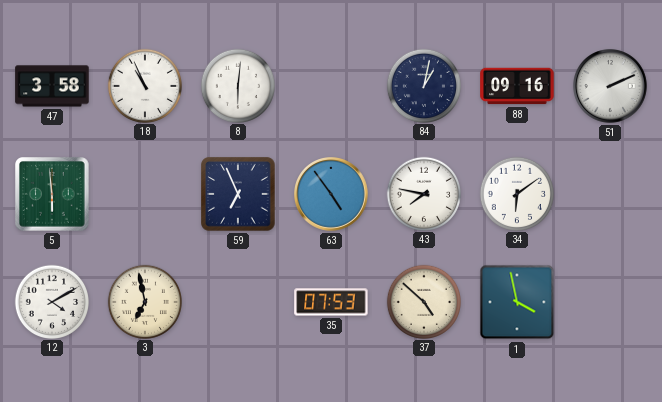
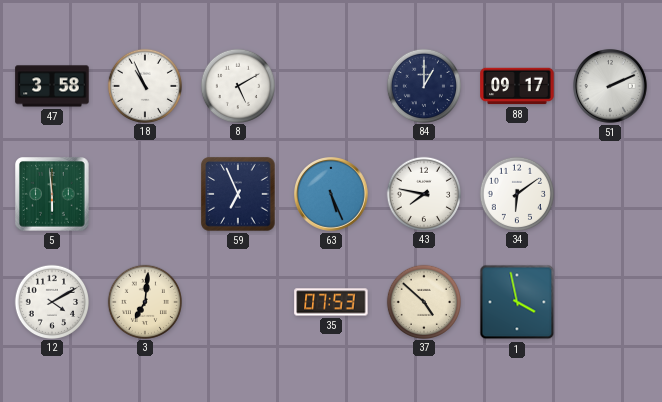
8: 6:01 -> 5:10
84: 1:02 -> 1:00
88: 09:16 -> 09:17
63: 4:54 -> 5:26
3: 6:58 -> 7:01
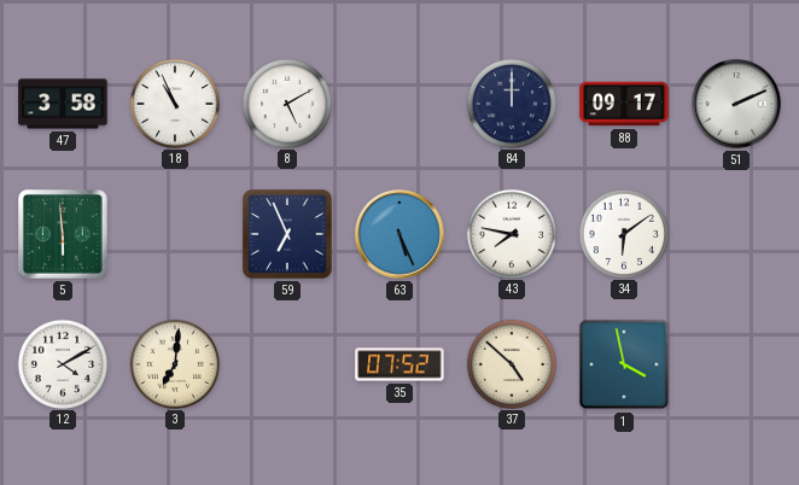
84: 1:00 -> 12:00
35: 07:53 -> 07:52
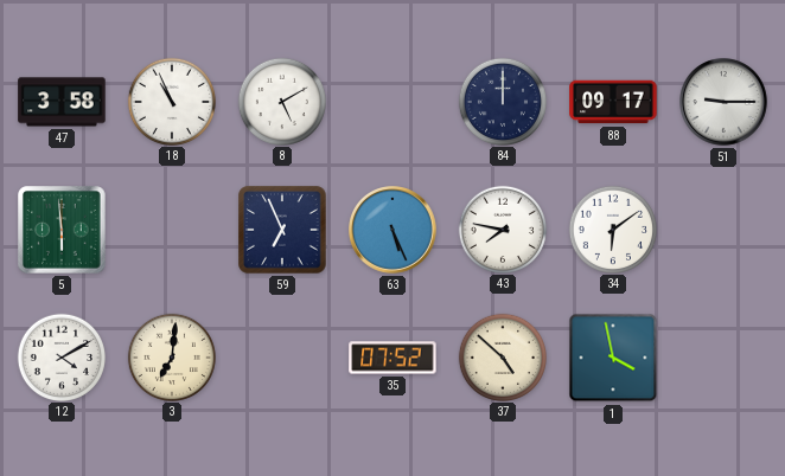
51: 2:11 -> 9:15
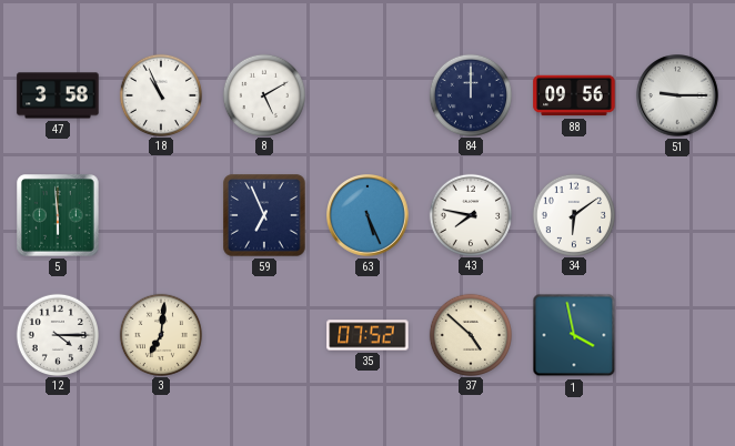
88: 09:17 -> 09:56
12: 4:10 -> 4:15
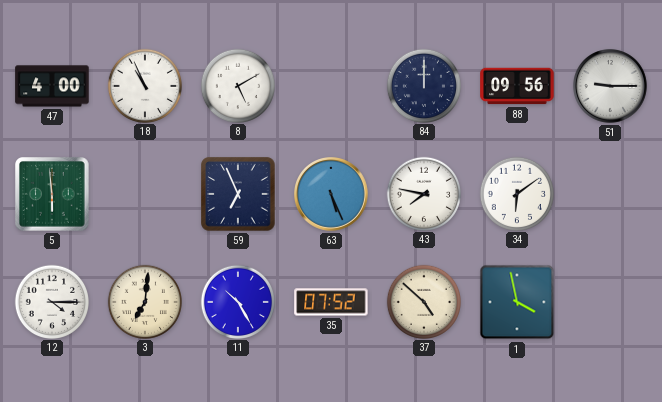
47: 3:58 -> 4:00
11: none -> 10:25
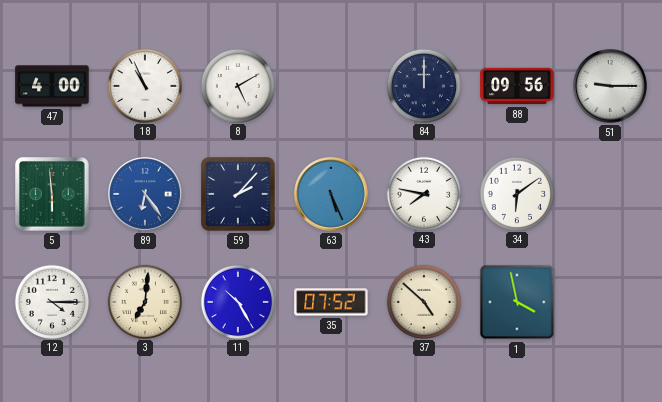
89: none -> 6:24
59: 6:56 -> 2:07
